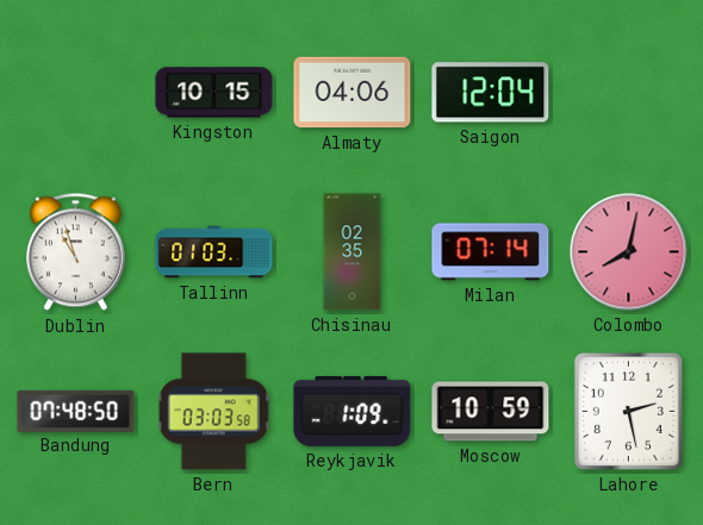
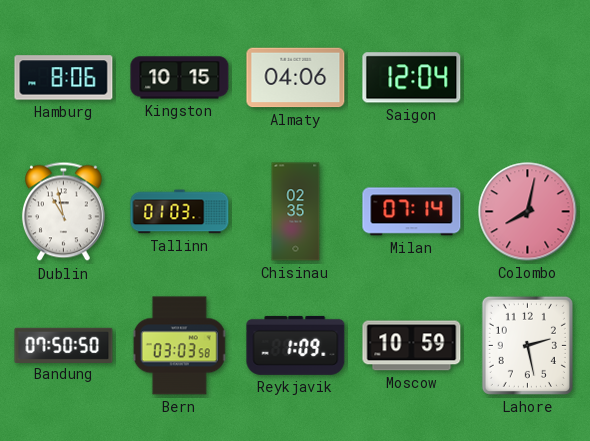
Hamburg: none -> 8:06
Dublin: 10:57 -> 10:58
Bandung: 07:48 -> 07:50
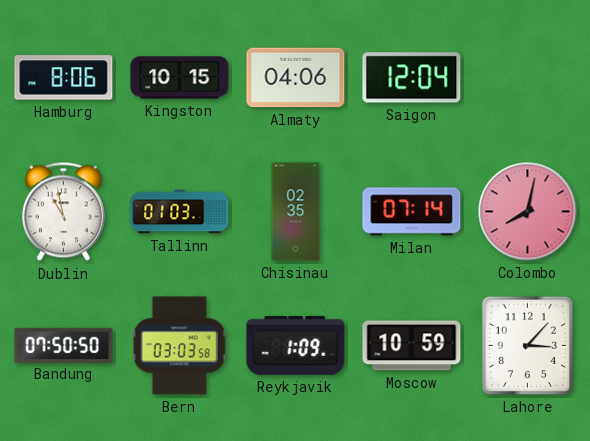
Lahore: 2:28 -> 3:07
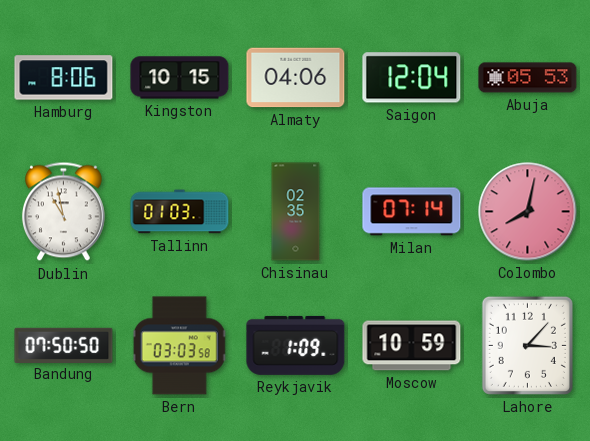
Abuja: none -> 05:53
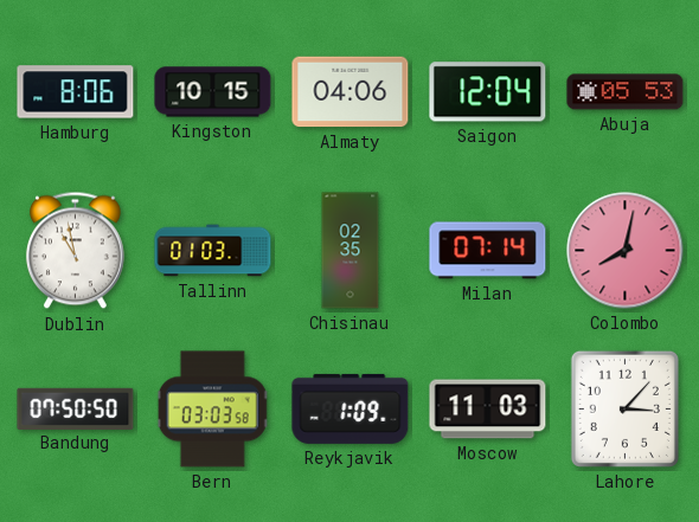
Moscow: 10:59 -> 11:03
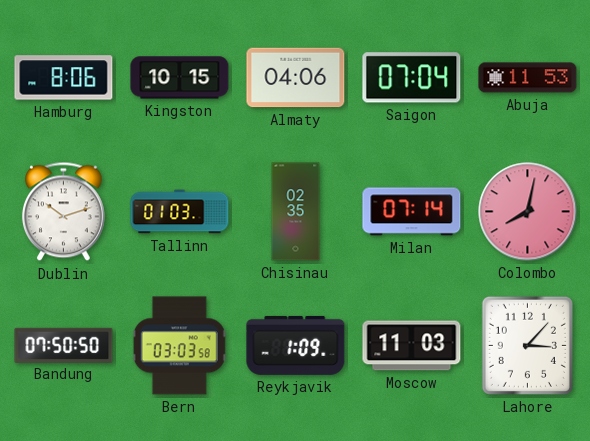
Saigon: 12:04 -> 07:04
Abuja: 05:53 -> 11:53
Dublin: 10:58 -> 10:12
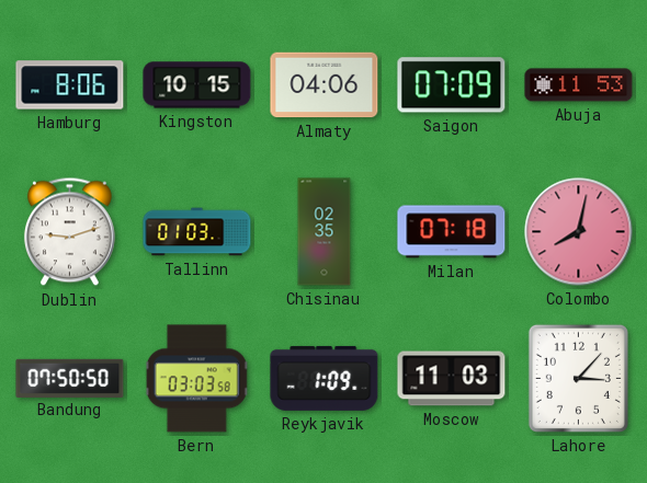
Saigon: 07:04 -> 07:09
Dublin: 10:12 -> 9:12
Milan: 07:14 -> 07:18
